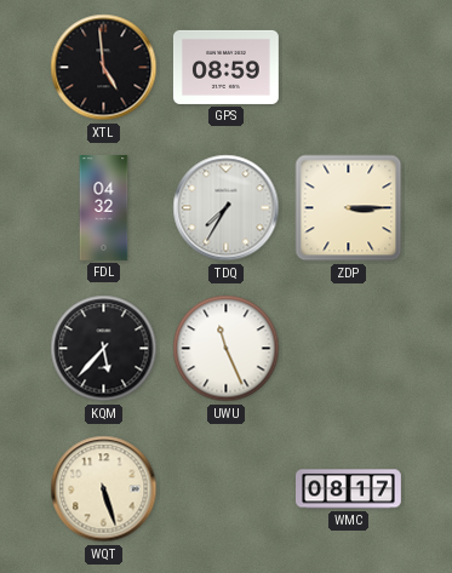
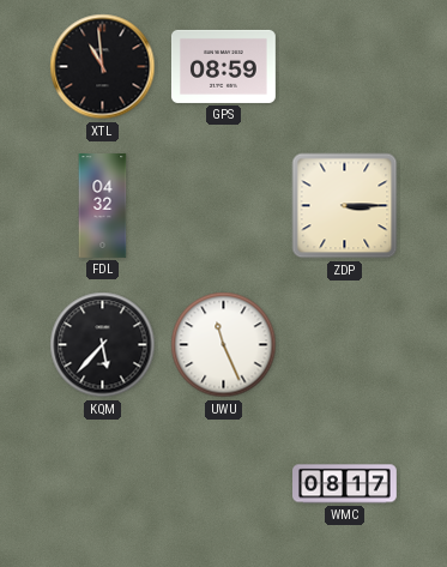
XTL: 4:59 -> 10:59
TDQ: 7:35 -> none
WQT: 5:27 -> none
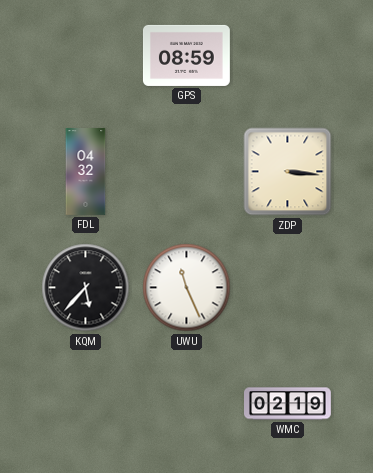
XTL: 10:59 -> none
ZDP: 3:15 -> 3:16
WMC: 08:17 -> 02:19
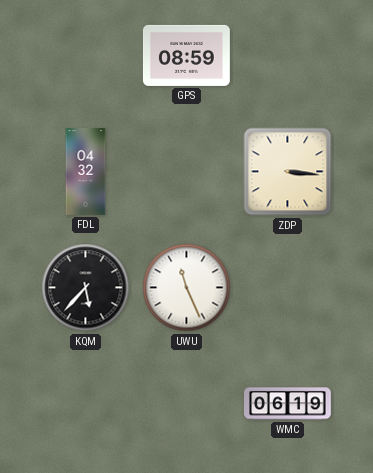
WMC: 02:19 -> 06:19
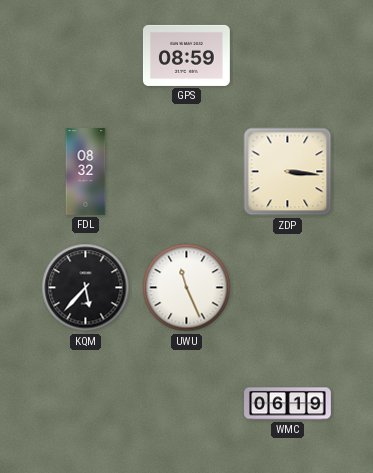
FDL: 04:32 -> 08:32
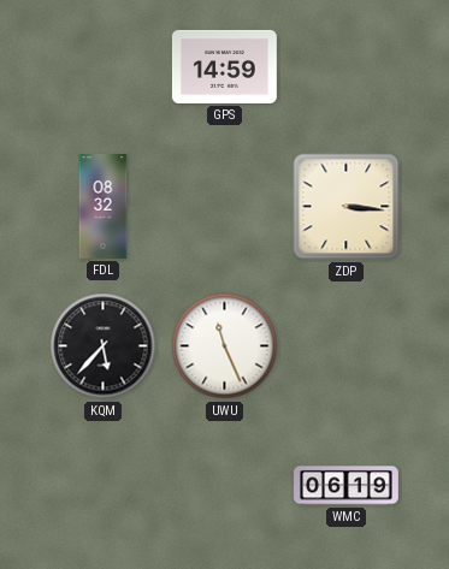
GPS: 08:59 -> 14:59
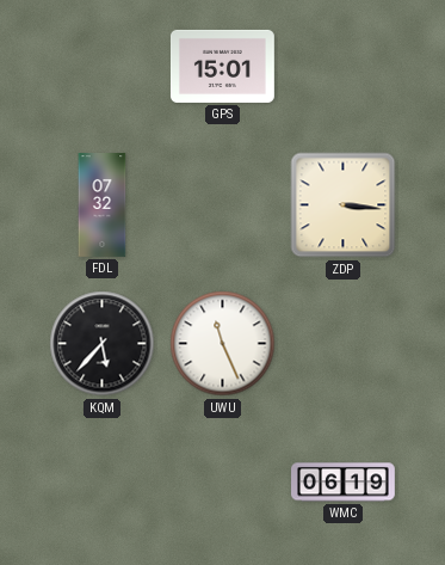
GPS: 14:59 -> 15:01
FDL: 08:32 -> 07:32
